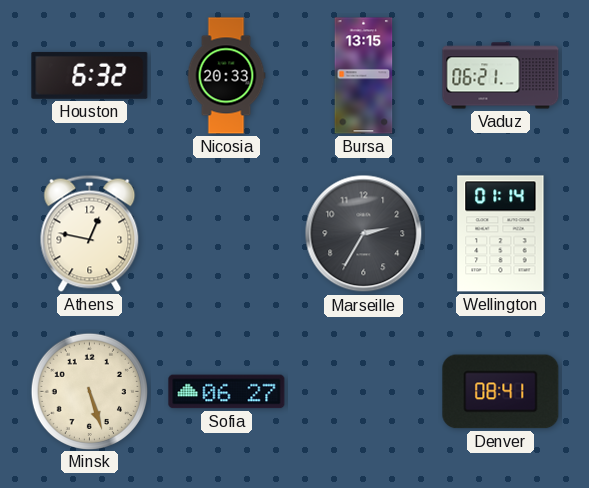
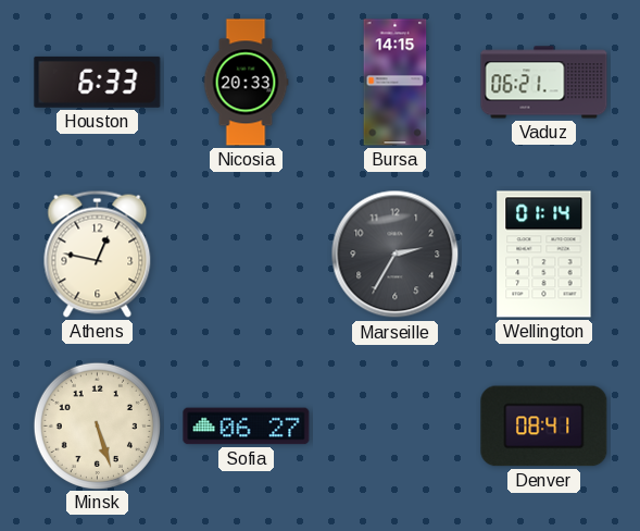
Houston: 6:32 -> 6:33
Bursa: 13:15 -> 14:15
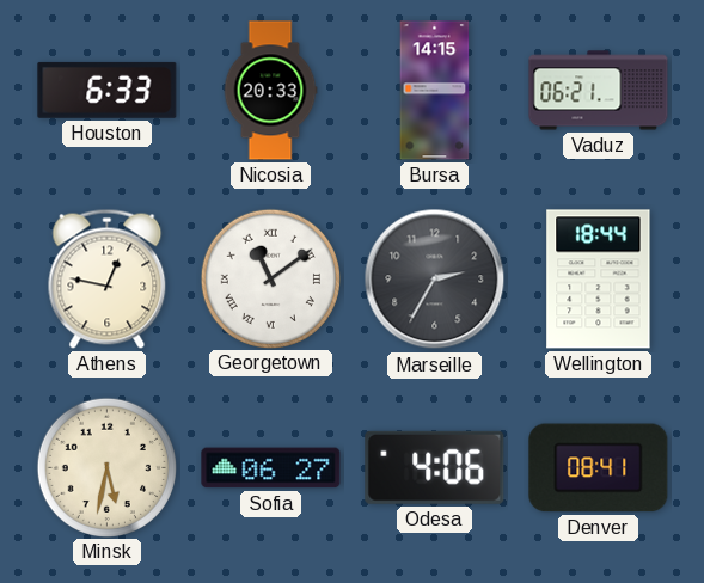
Georgetown: none -> 11:09
Wellington: 01:14 -> 18:44
Minsk: 5:27 -> 5:32
Odesa: none -> 4:06
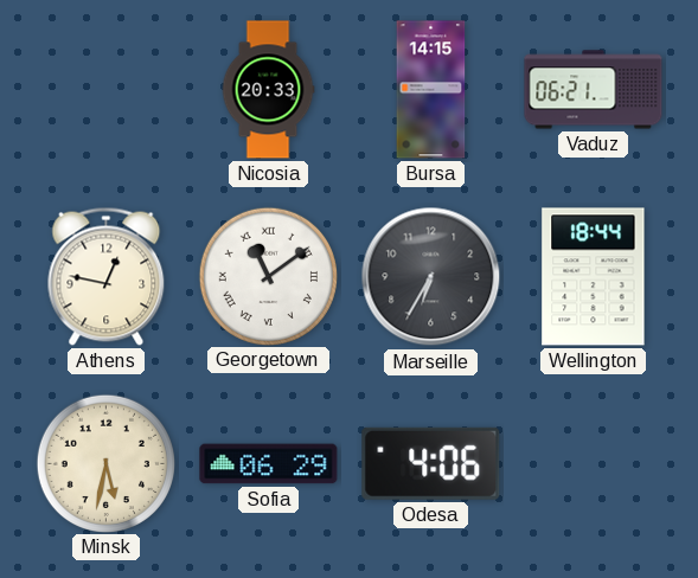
Houston: 6:33 -> none
Marseille: 2:35 -> 6:35
Sofia: 06:27 -> 06:29
Denver: 08:41 -> none
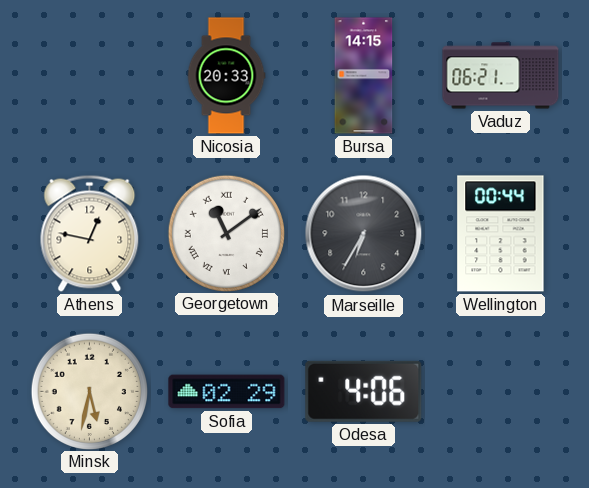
Wellington: 18:44 -> 00:44
Sofia: 06:29 -> 02:29
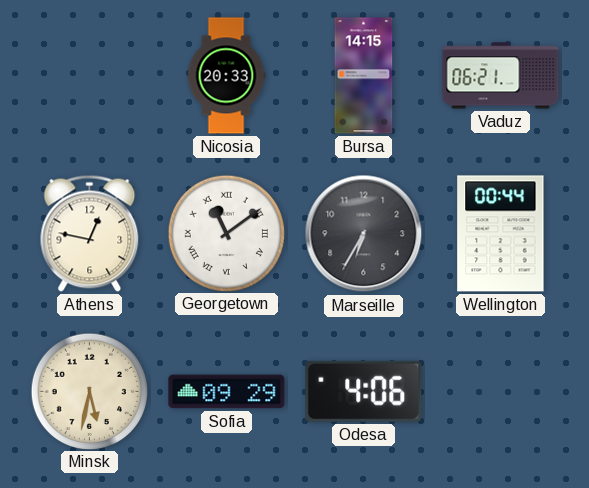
Sofia: 02:29 -> 09:29
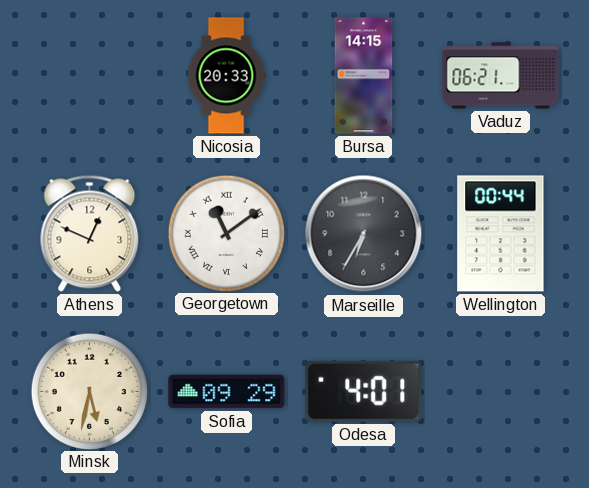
Athens: 12:47 -> 12:49
Odesa: 4:06 -> 4:01
